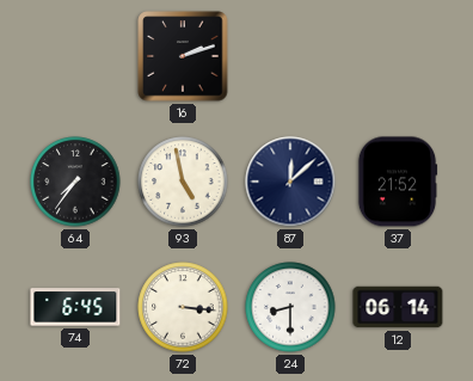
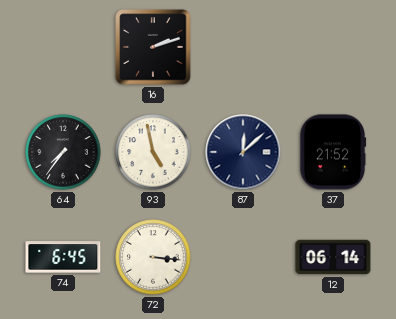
24: 8:30 -> none
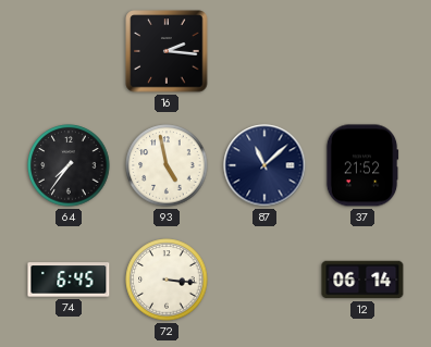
16: 2:12 -> 2:16
87: 12:08 -> 11:08
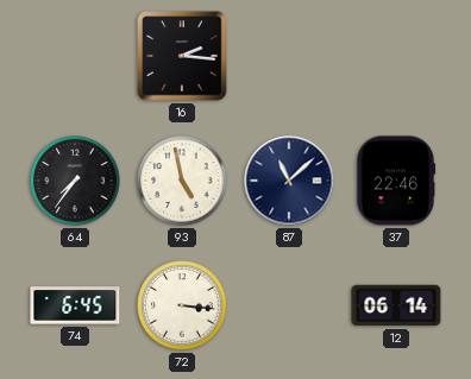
37: 21:52 -> 22:46
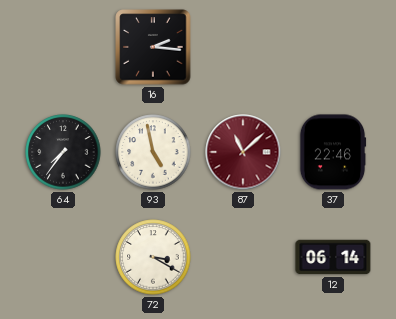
87 dial: navy -> burgundy
74: 6:45 -> none
72: 3:16 -> 3:20
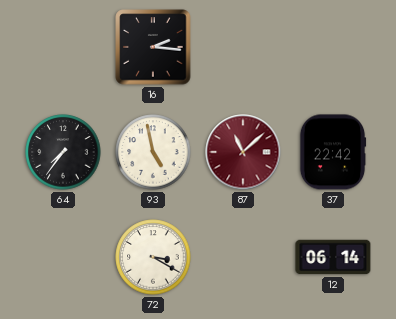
37: 22:46 -> 22:42
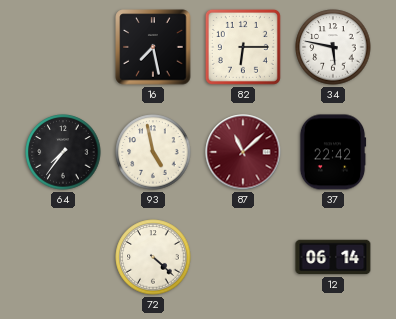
16: 2:16 -> 7:28
82: none -> 6:15
34: none -> 5:47
72: 3:20 -> 4:22
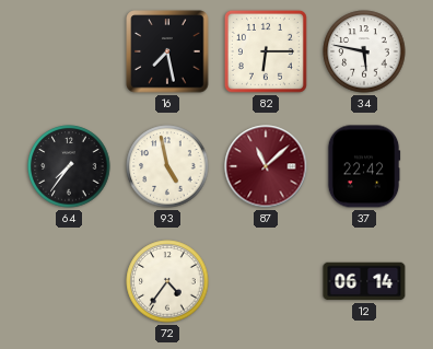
72: 4:22 -> 4:36
